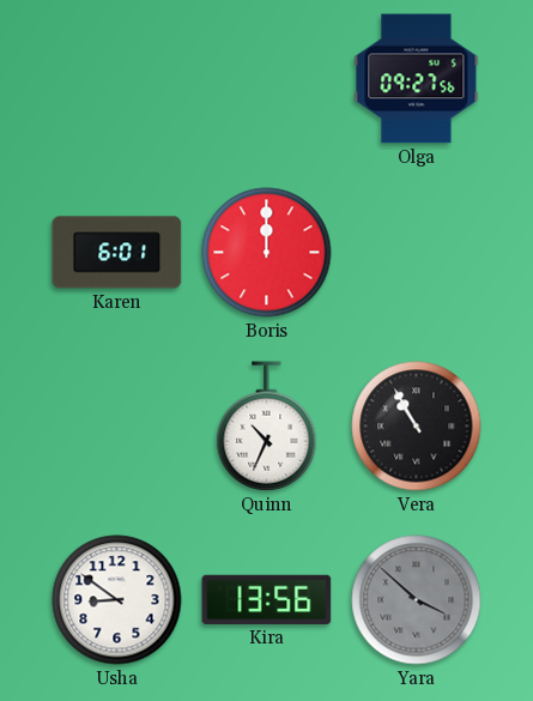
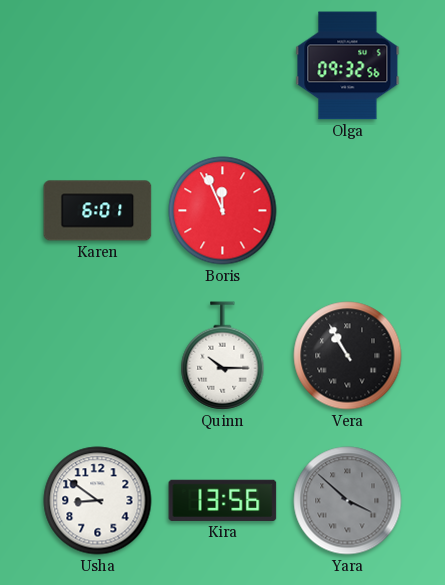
Olga: 09:27 -> 09:32
Boris: 12:00 -> 11:56
Quinn: 10:34 -> 10:15
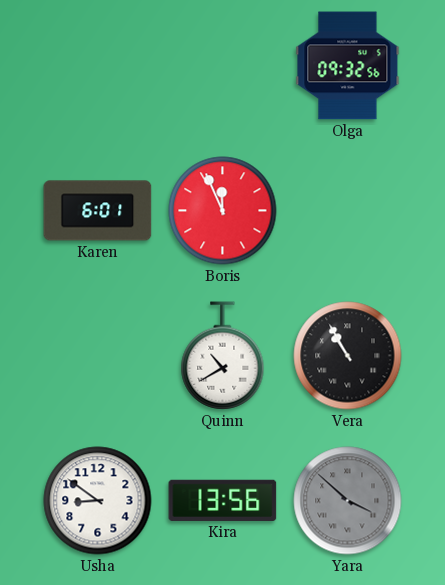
Quinn: 10:15 -> 10:40
